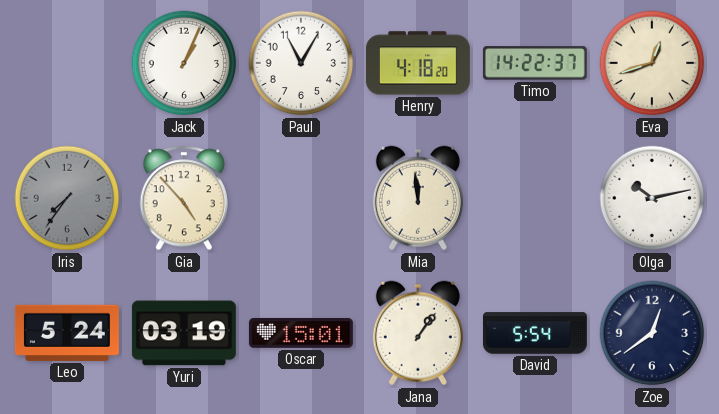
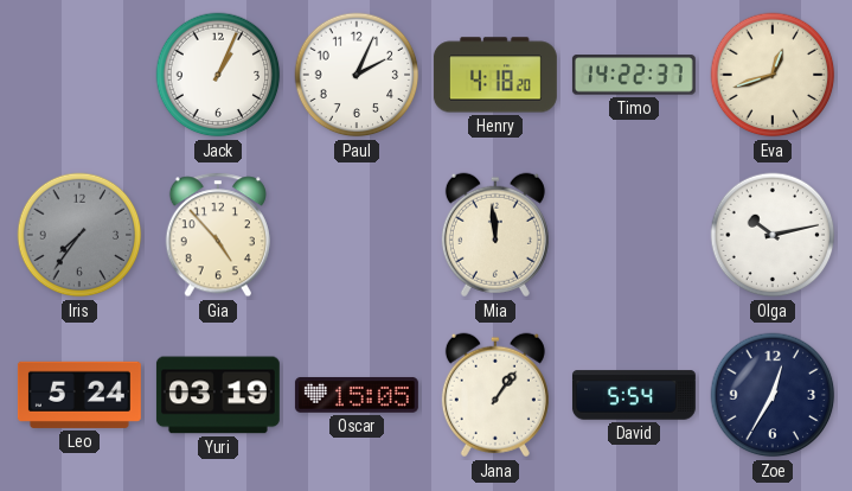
Paul: 11:05 -> 2:04
Oscar: 15:01 -> 15:05
Zoe: 12:39 -> 12:35
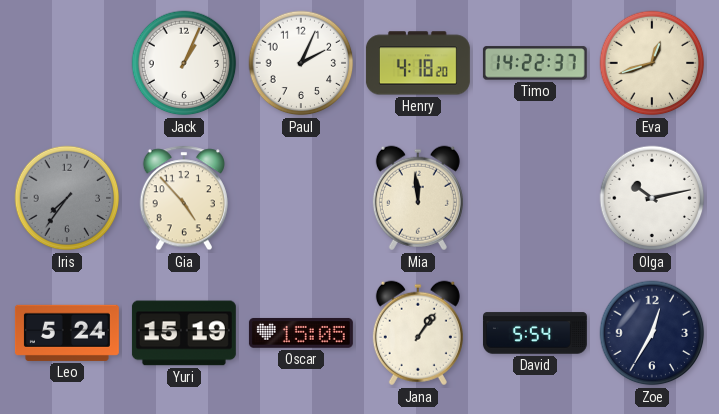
Yuri: 03:19 -> 15:19
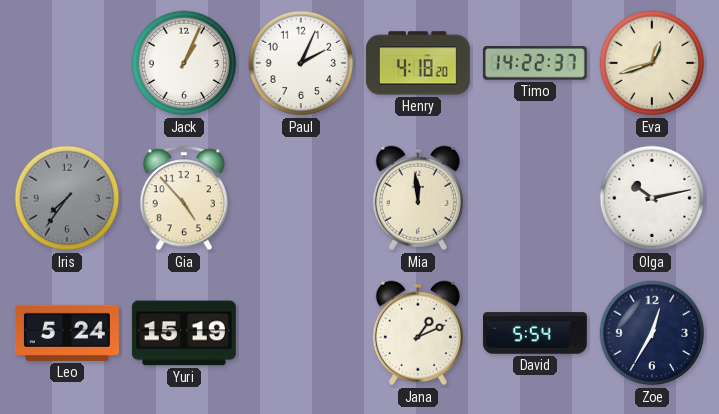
Oscar: 15:05 -> none
Jana: 1:06 -> 1:11
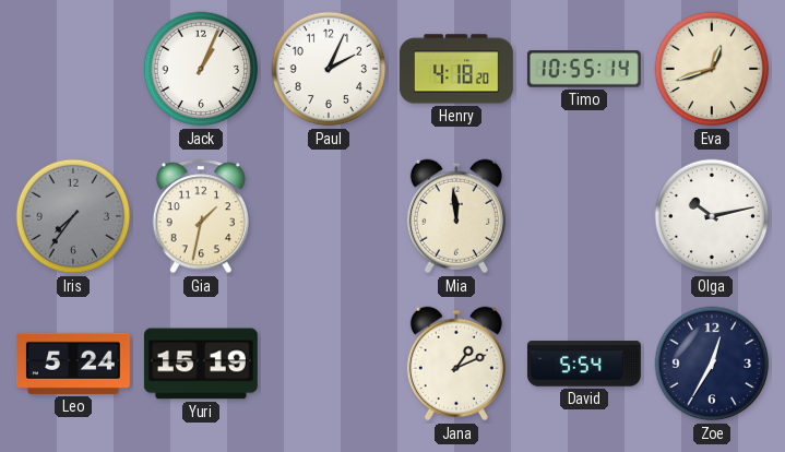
Timo: 14:22 -> 10:55
Gia: 4:53 -> 1:32
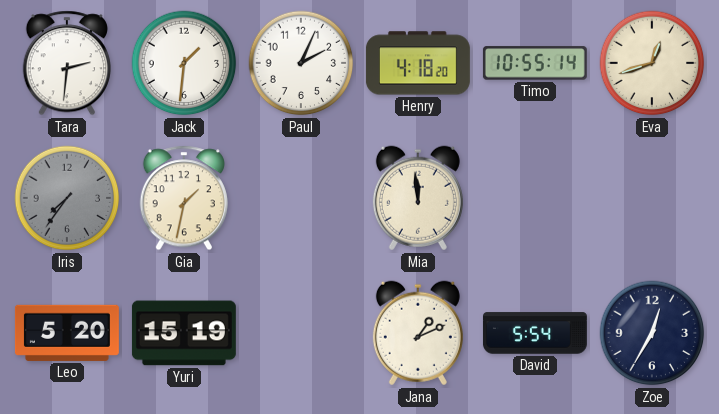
Tara: none -> 2:31
Jack: 1:04 -> 1:31
Olga: 10:13 -> none
Leo: 5:24 -> 5:20
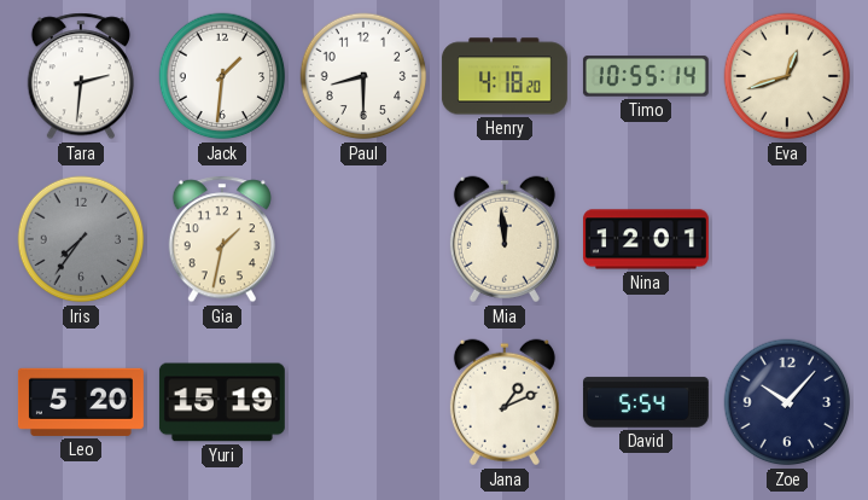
Paul: 2:04 -> 8:30
Nina: none -> 12:01
Zoe: 12:35 -> 10:07
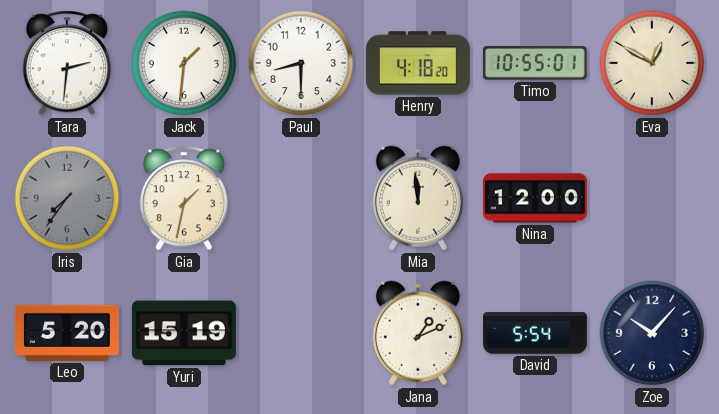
Timo: 10:55:14 -> 10:55:01
Eva: 12:42 -> 12:50
Nina: 12:01 -> 12:00
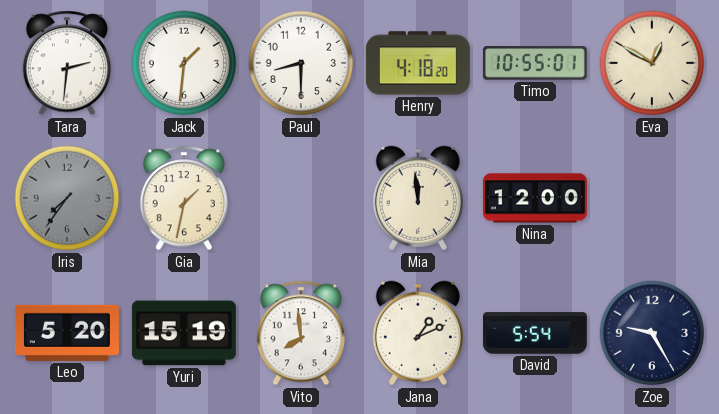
Vito: none -> 7:59
Zoe: 10:07 -> 9:25
